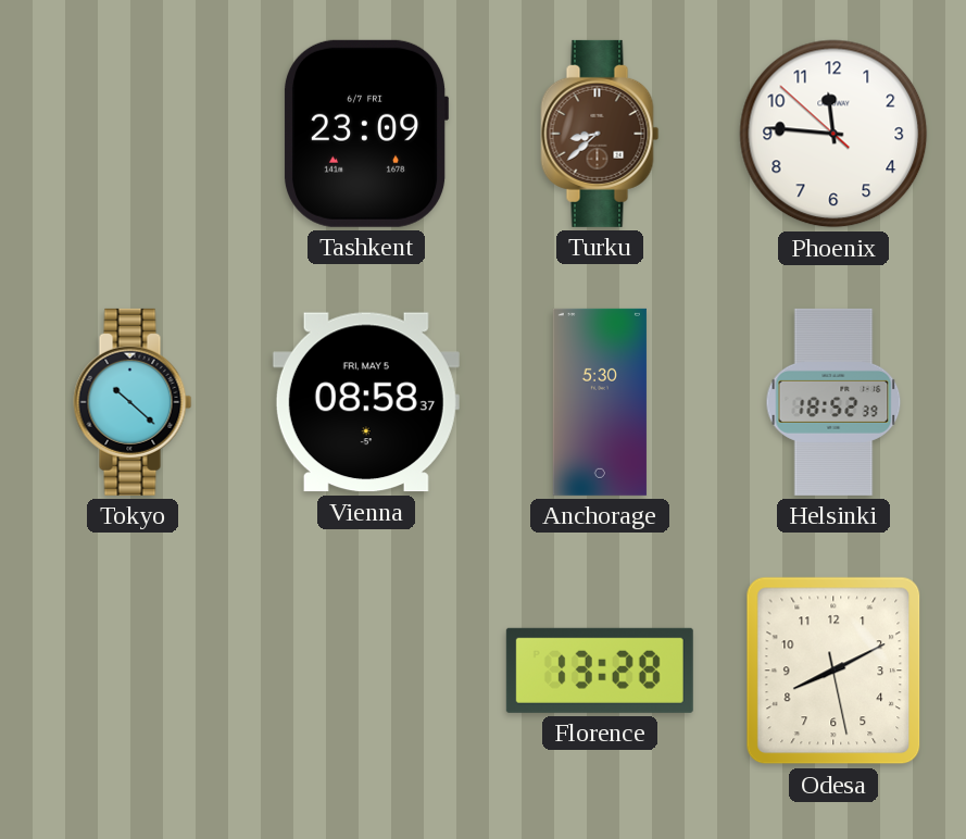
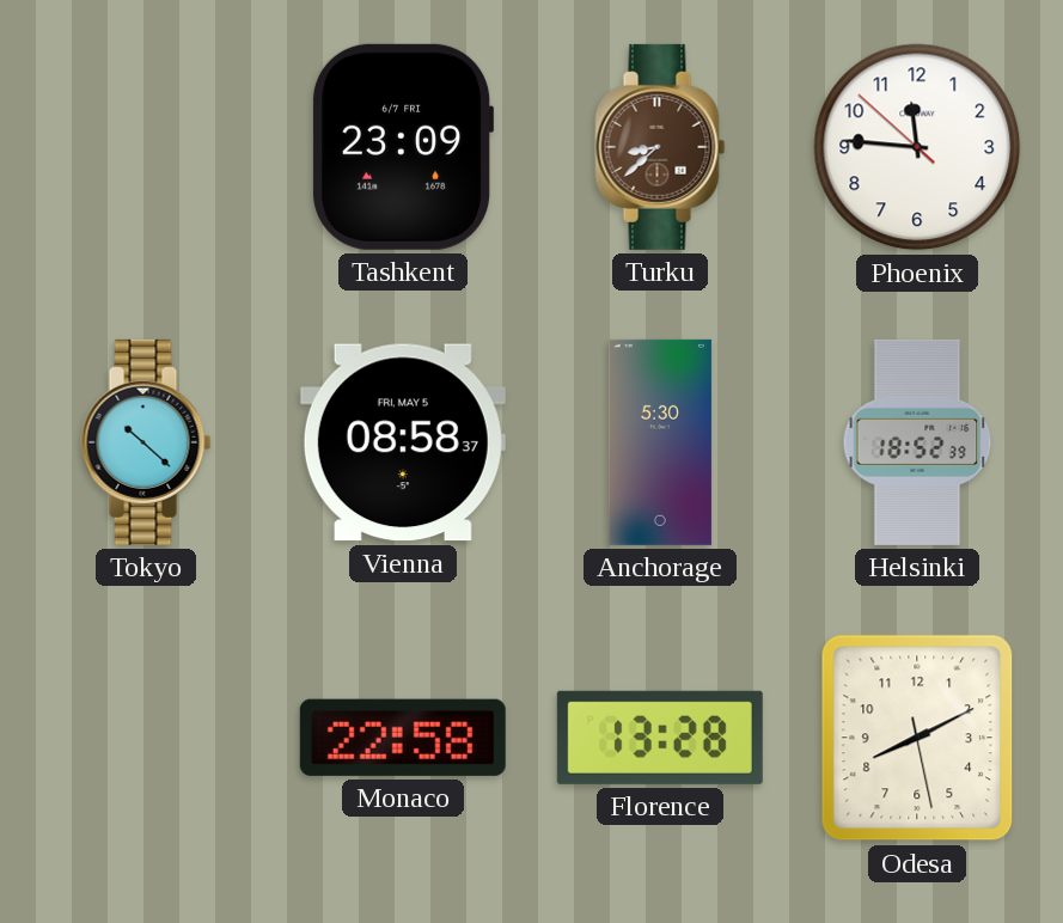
Monaco: none -> 22:58
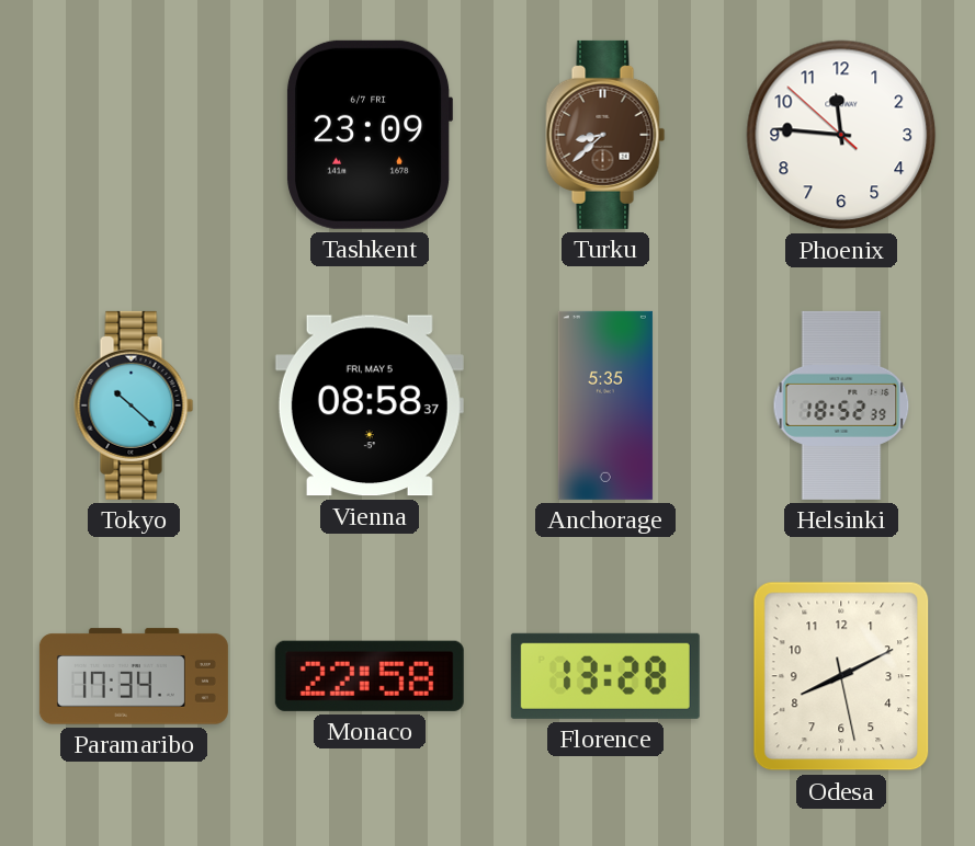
Anchorage: 5:30 -> 5:35
Paramaribo: none -> 17:34
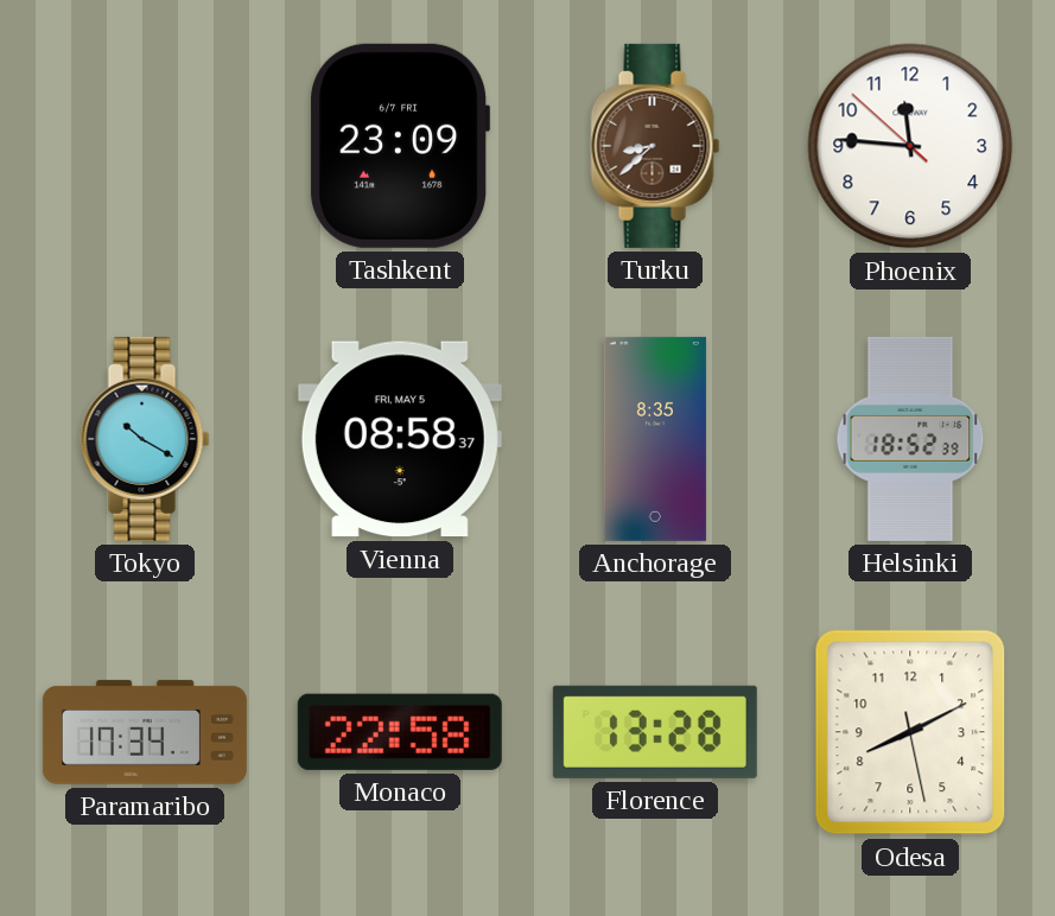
Tokyo: 10:22 -> 10:20
Anchorage: 5:35 -> 8:35
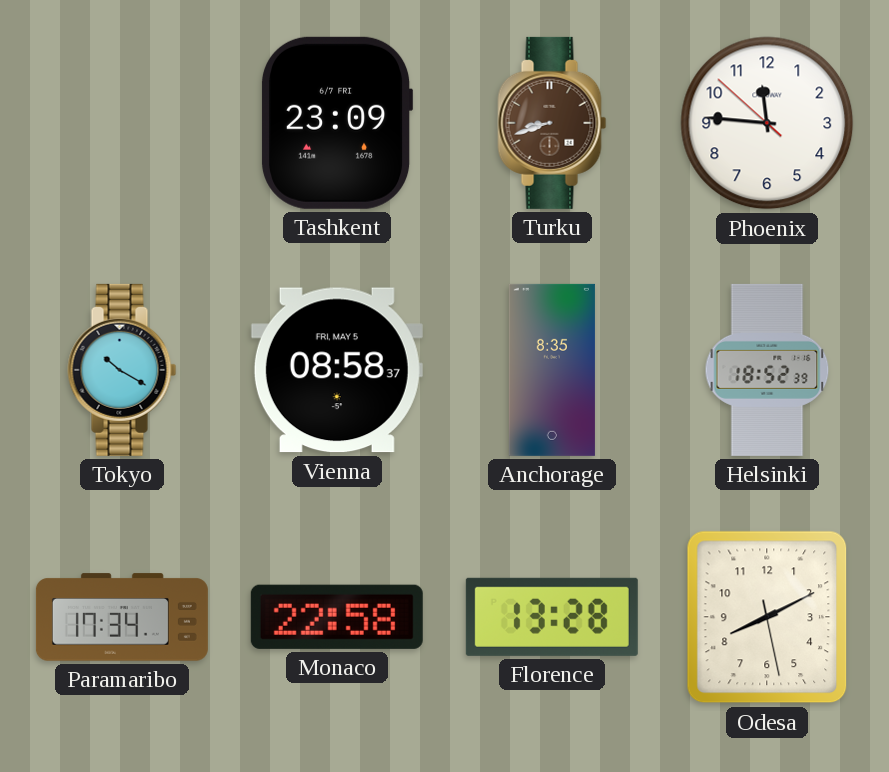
Turku: 8:38 -> 8:42
